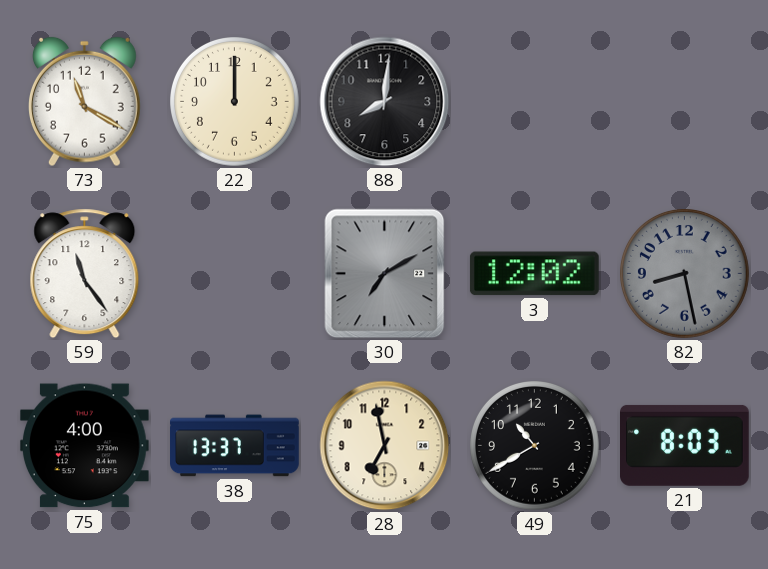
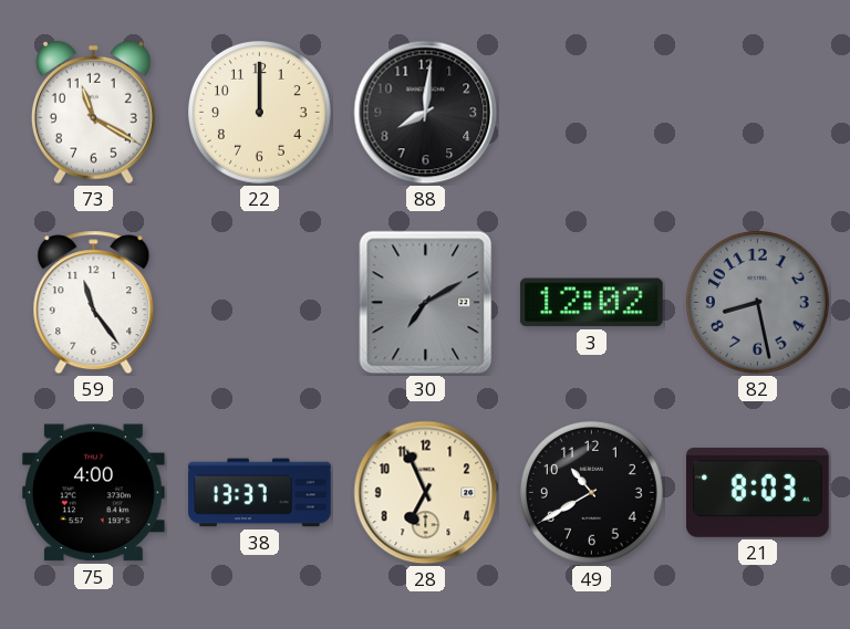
28: 6:58 -> 6:56
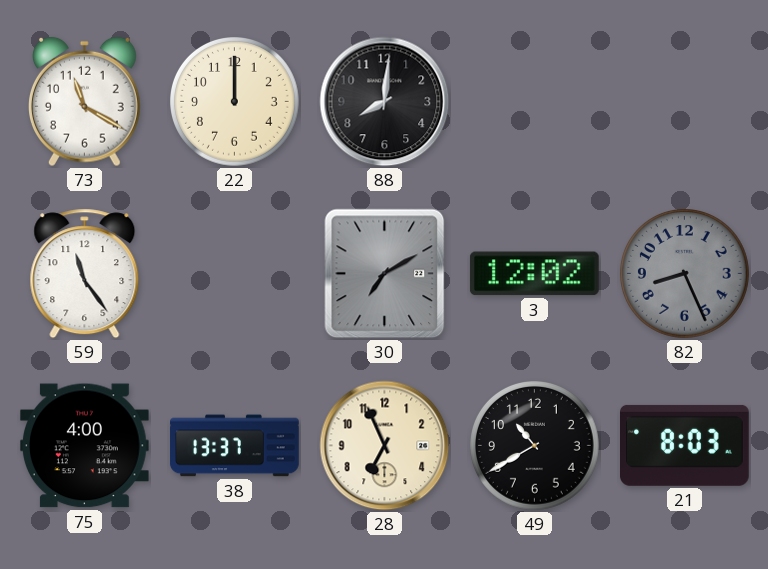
82: 8:28 -> 8:26
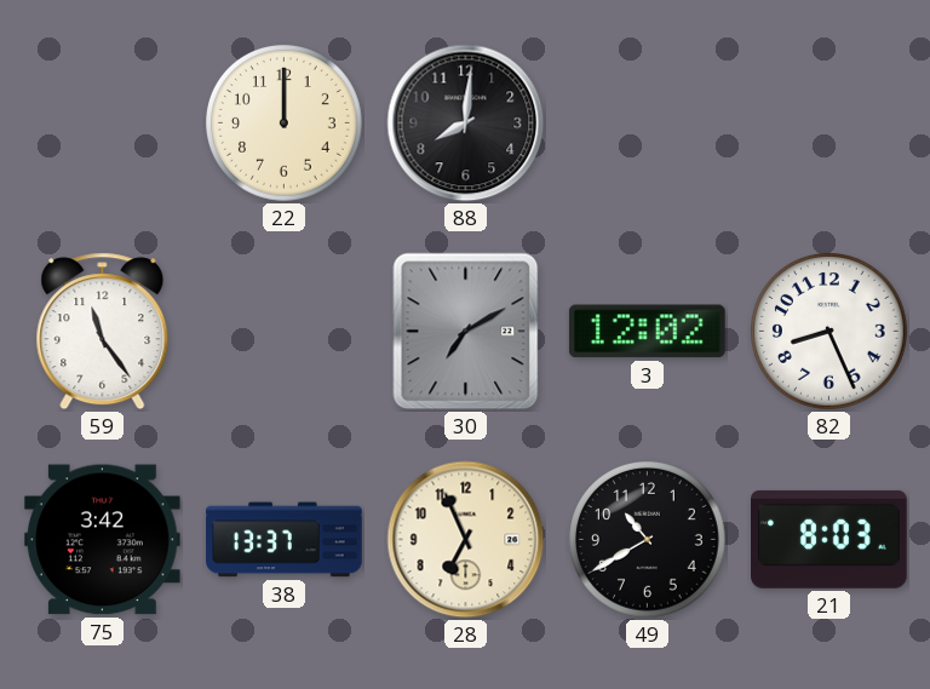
73: 11:20 -> none
82 dial: grey -> white
75: 4:00 -> 3:42
